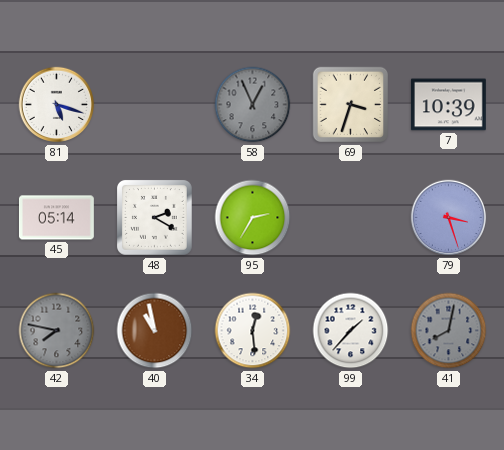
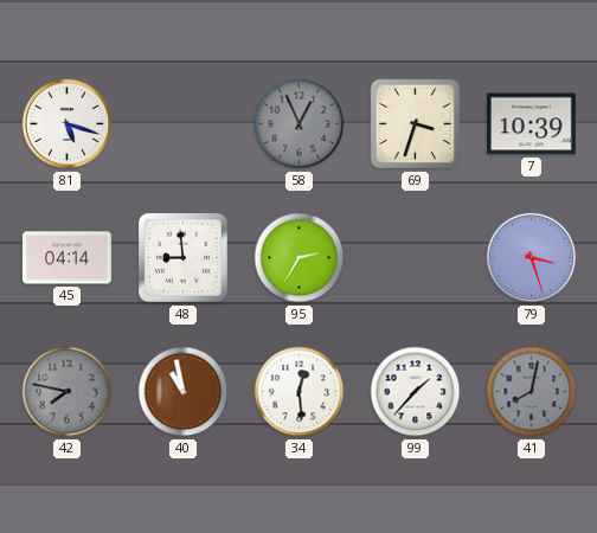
45: 05:14 -> 04:14
48: 2:20 -> 8:59
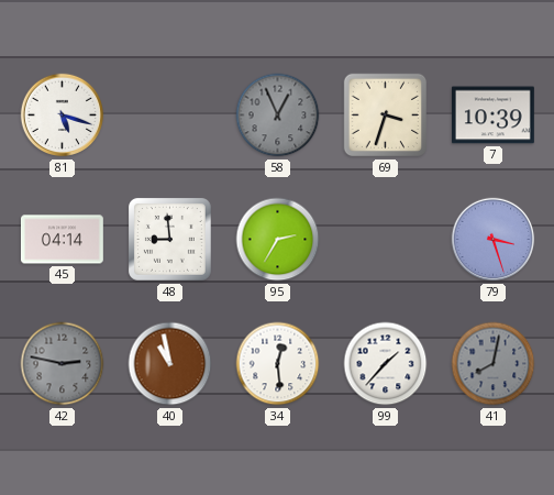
42: 7:47 -> 2:47
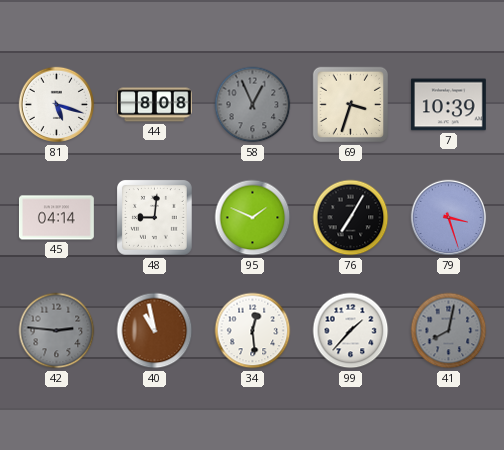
44: none -> 8:08
48: 8:59 -> 9:01
95: 2:35 -> 1:49
76: none -> 7:05
42: 2:47 -> 2:46
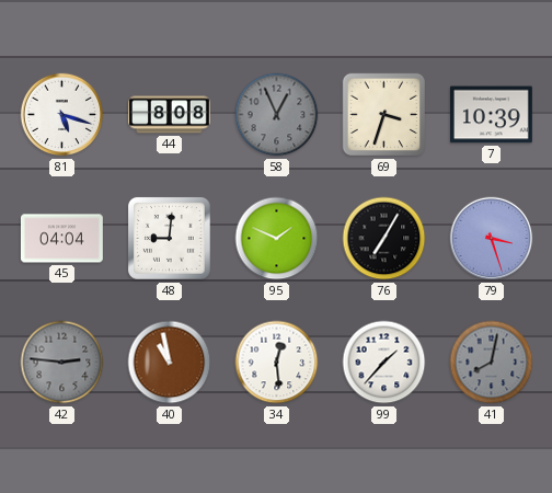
45: 04:14 -> 04:04
